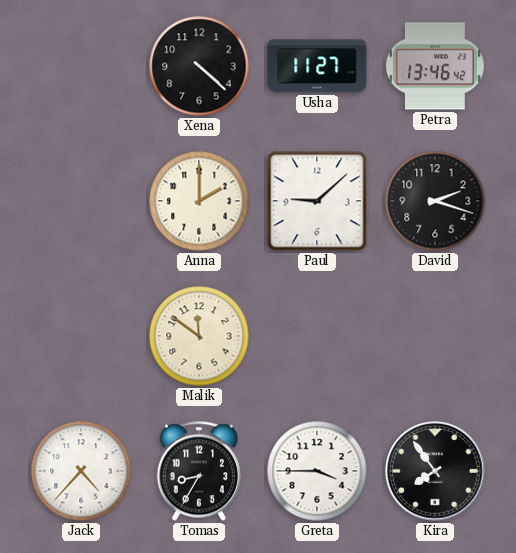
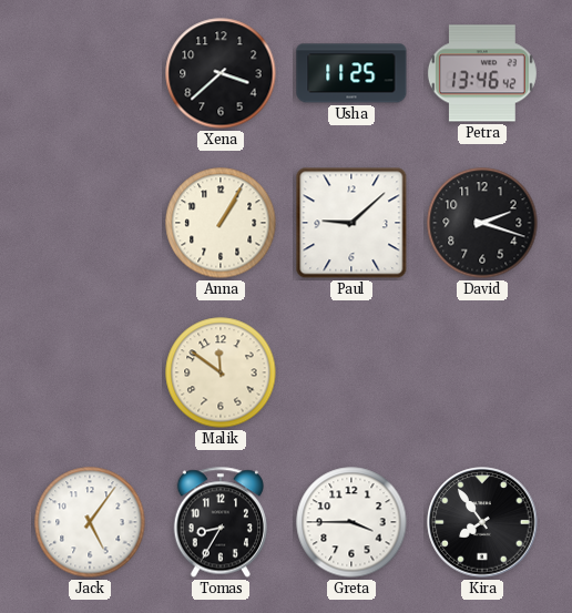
Xena: 4:22 -> 3:38
Usha: 11:27 -> 11:25
Anna: 2:00 -> 1:05
Jack: 4:37 -> 5:06
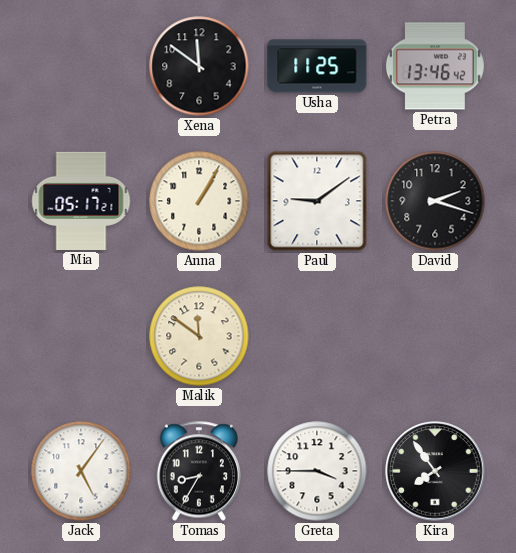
Xena: 3:38 -> 11:51
Mia: none -> 05:17
Paul: 9:08 -> 9:09
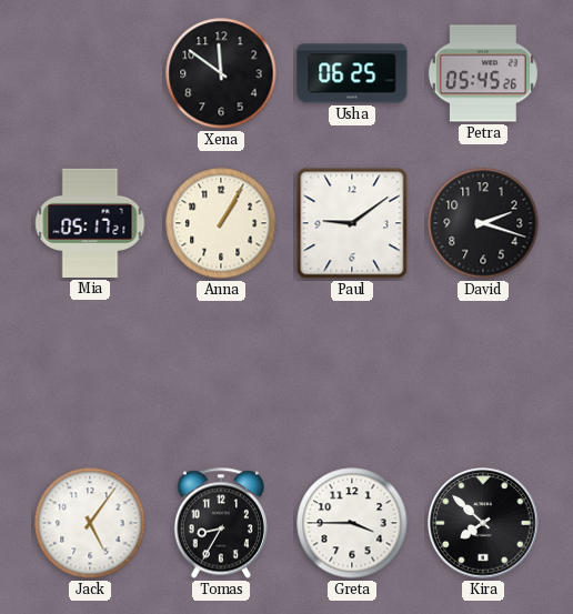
Usha: 11:25 -> 06:25
Petra: 13:46 -> 05:45
Malik: 11:51 -> none
Kira: 7:54 -> 7:52
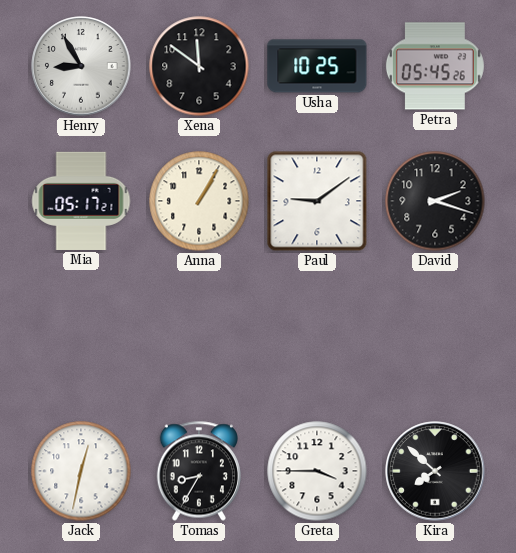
Henry: none -> 8:55
Usha: 06:25 -> 10:25
Jack: 5:06 -> 12:32
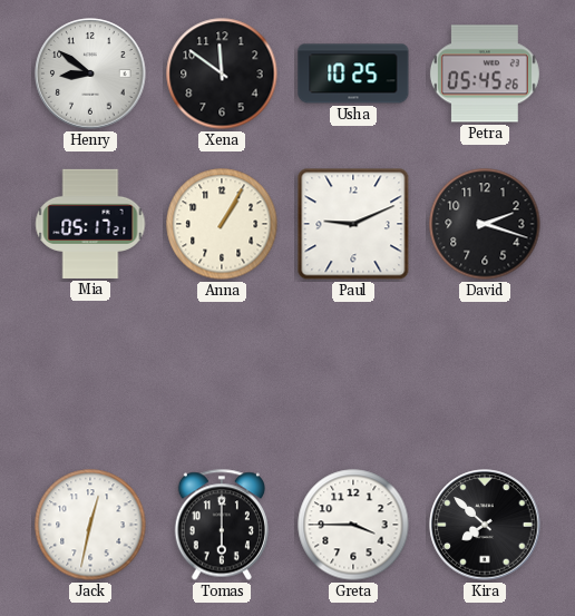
Henry: 8:55 -> 8:51
Paul: 9:09 -> 9:11
Tomas: 8:35 -> 6:00
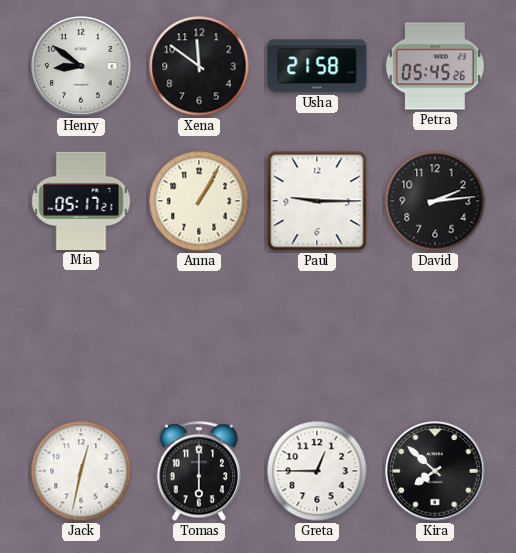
Usha: 10:25 -> 21:58
Paul: 9:11 -> 9:15
David: 2:18 -> 2:14
Greta: 3:45 -> 12:45
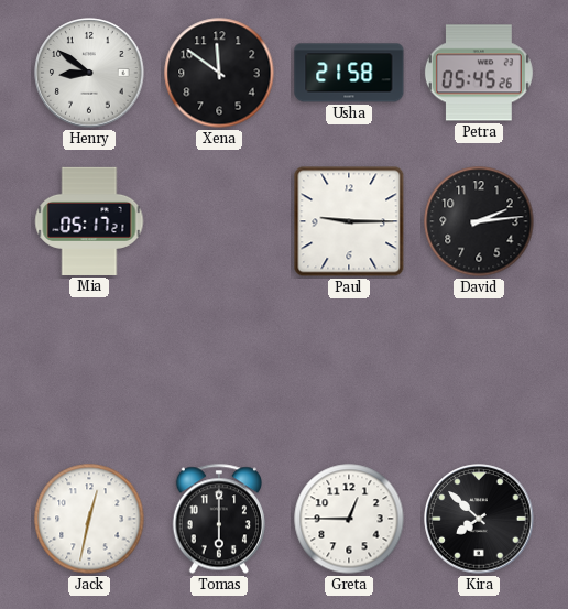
Anna: 1:05 -> none
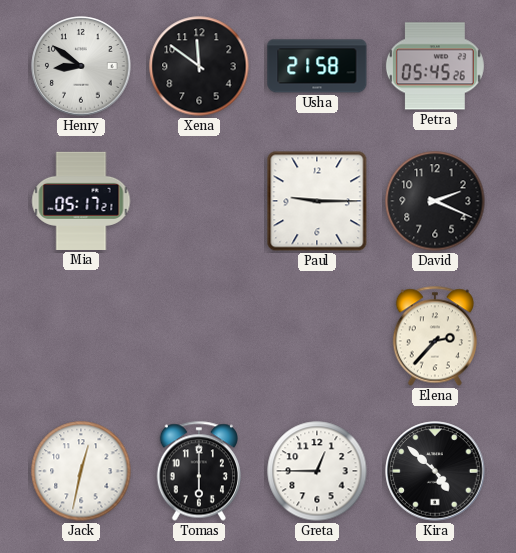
David: 2:14 -> 2:19
Elena: none -> 2:37
Kira: 7:52 -> 4:52
